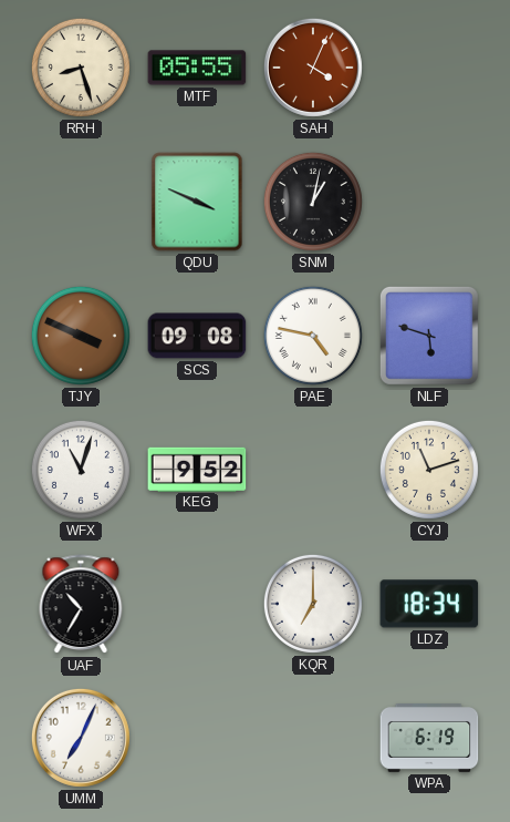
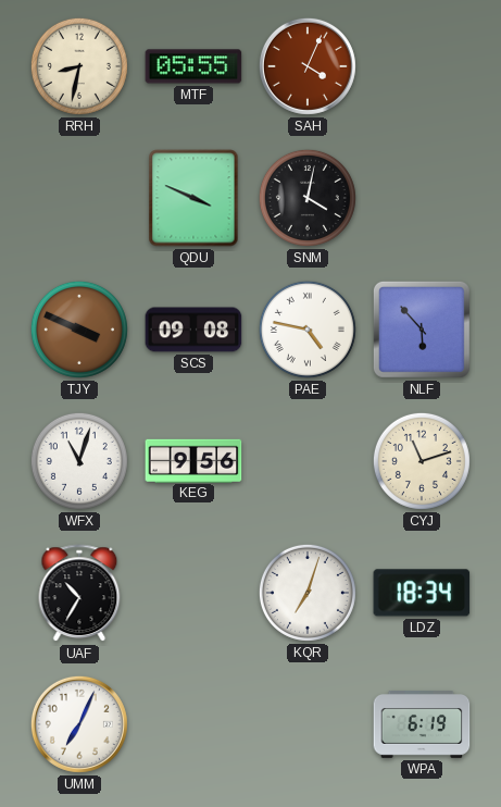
RRH: 8:27 -> 8:32
SNM: 1:02 -> 4:02
NLF: 5:48 -> 5:53
KEG: 9:52 -> 9:56
KQR: 7:00 -> 7:03
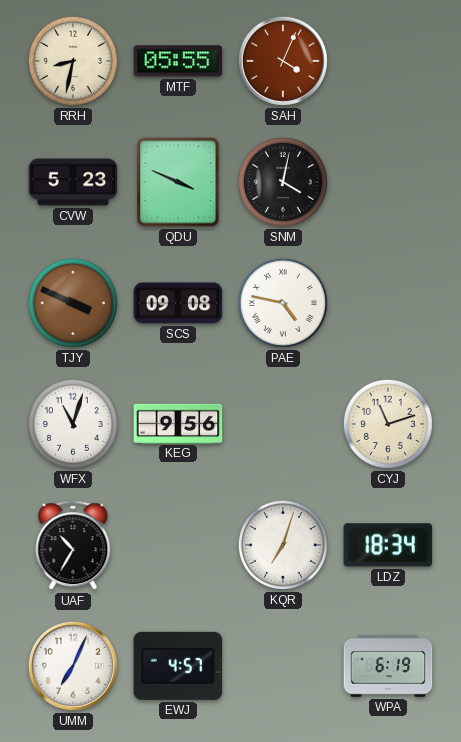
CVW: none -> 5:23
NLF: 5:53 -> none
EWJ: none -> 4:57
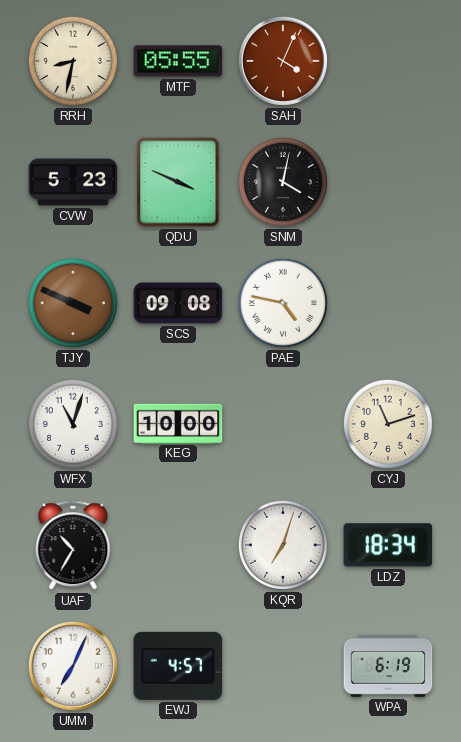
KEG: 9:56 -> 10:00
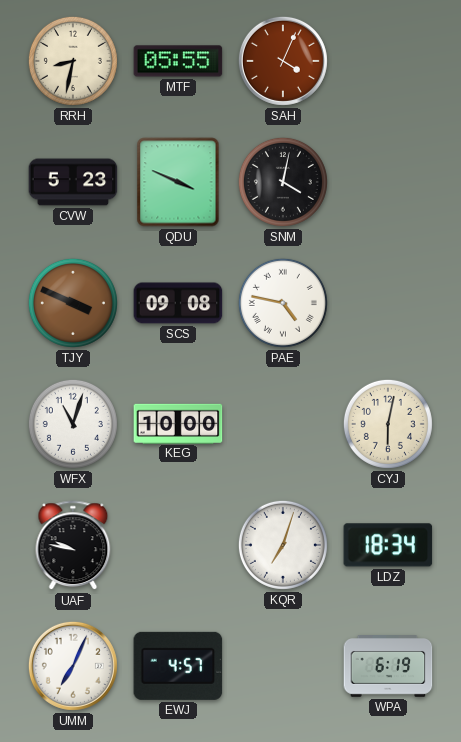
CYJ: 11:12 -> 6:02
UAF: 10:35 -> 9:47
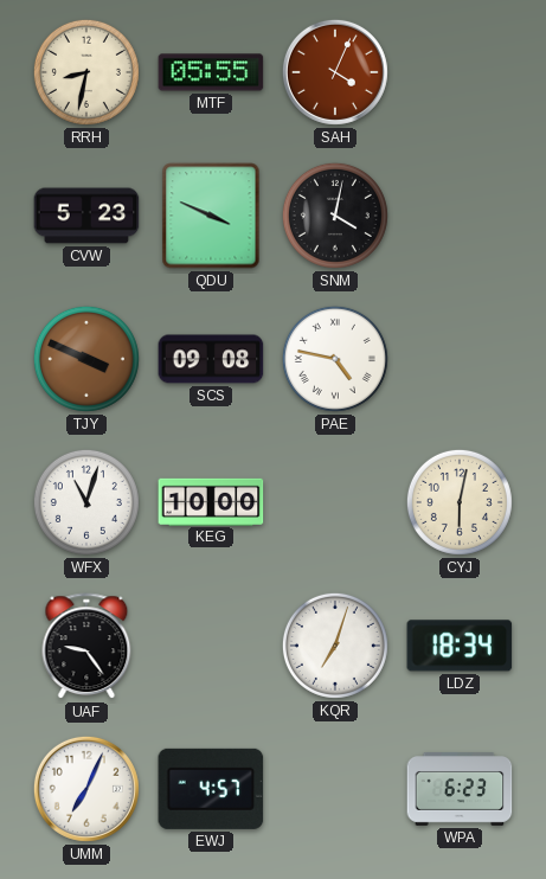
UAF: 9:47 -> 9:24
WPA: 6:19 -> 6:23
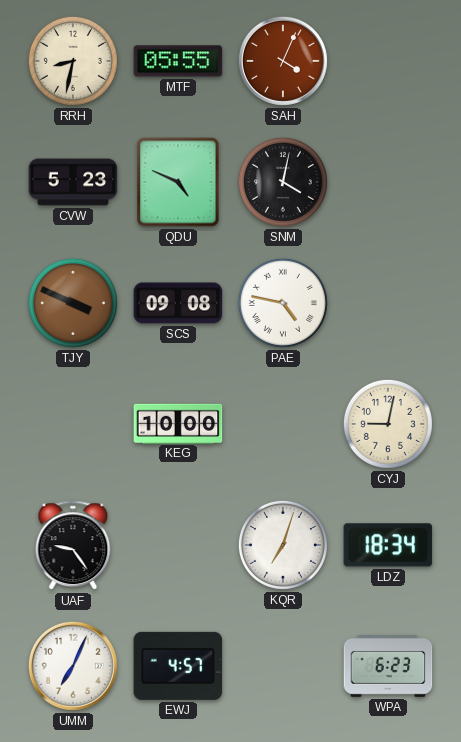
QDU: 3:49 -> 4:49
WFX: 11:03 -> none
CYJ: 6:02 -> 9:02
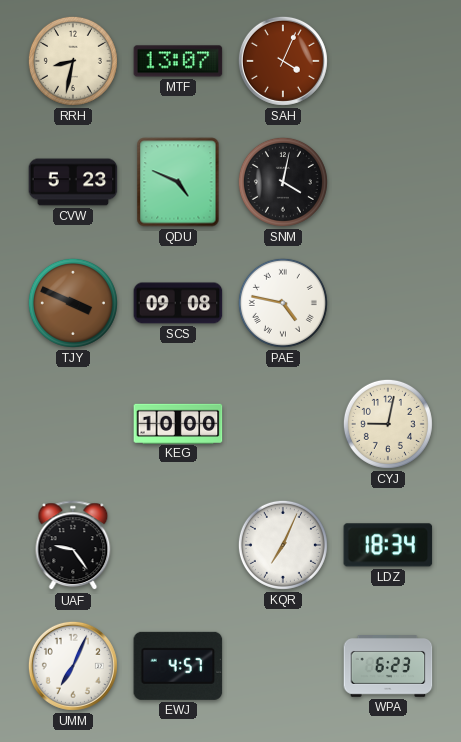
MTF: 05:55 -> 13:07
KQR: 7:03 -> 7:04
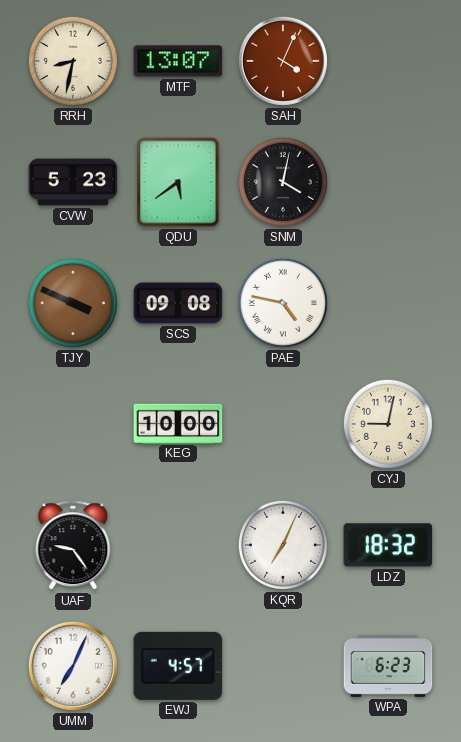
QDU: 4:49 -> 5:39
LDZ: 18:34 -> 18:32
